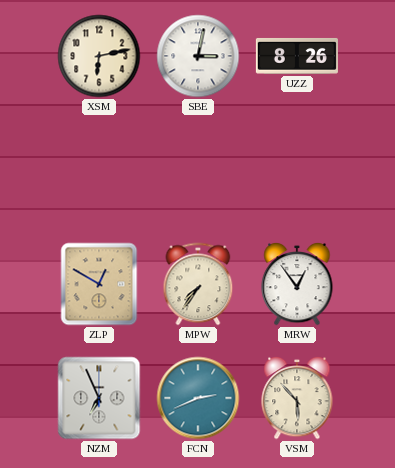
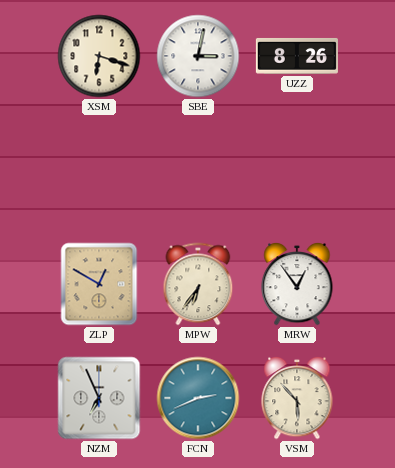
XSM: 6:13 -> 6:18
MPW: 7:36 -> 6:36
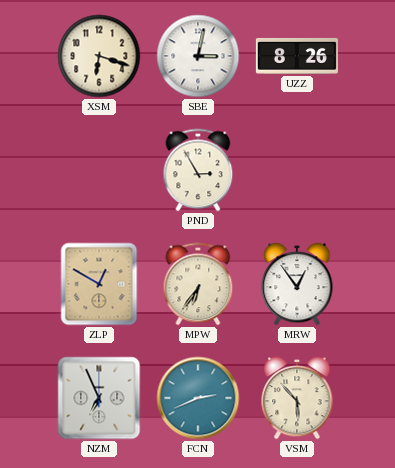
PND: none -> 2:55
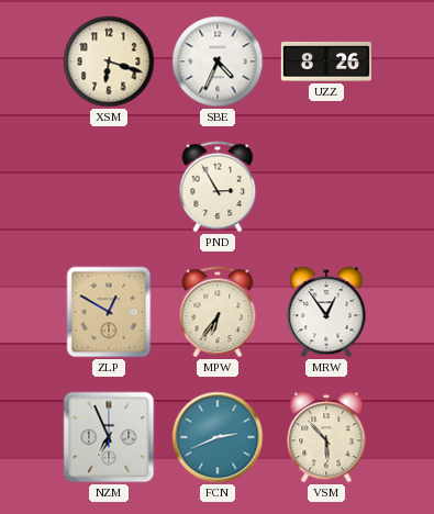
SBE: 3:02 -> 4:34
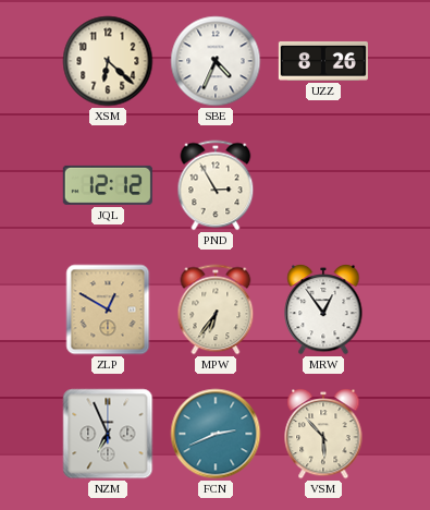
XSM: 6:18 -> 6:22
JQL: none -> 12:12
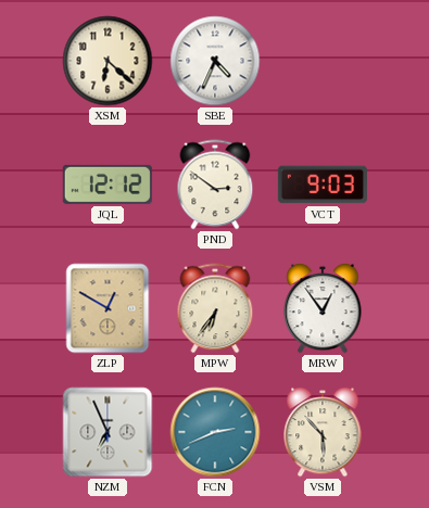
UZZ: 8:26 -> none
PND: 2:55 -> 2:51
VCT: none -> 9:03
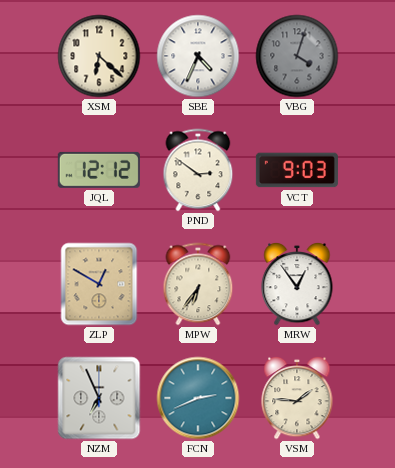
VBG: none -> 4:03
VSM: 5:53 -> 1:46
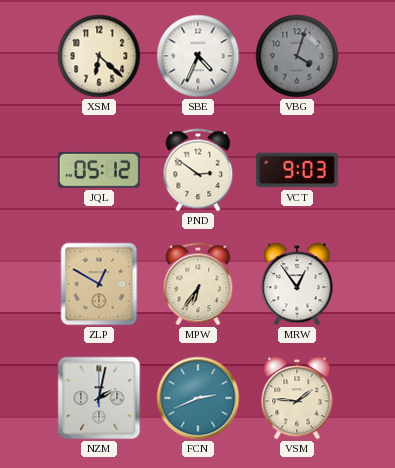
JQL: 12:12 -> 05:12
NZM: 6:56 -> 2:02
